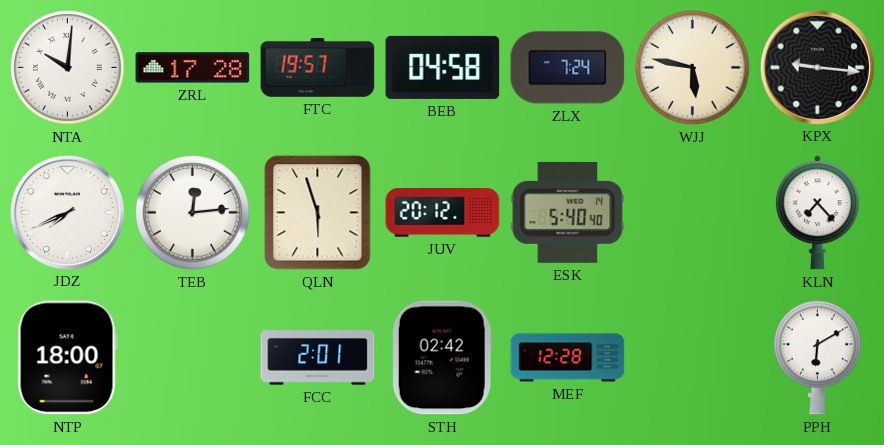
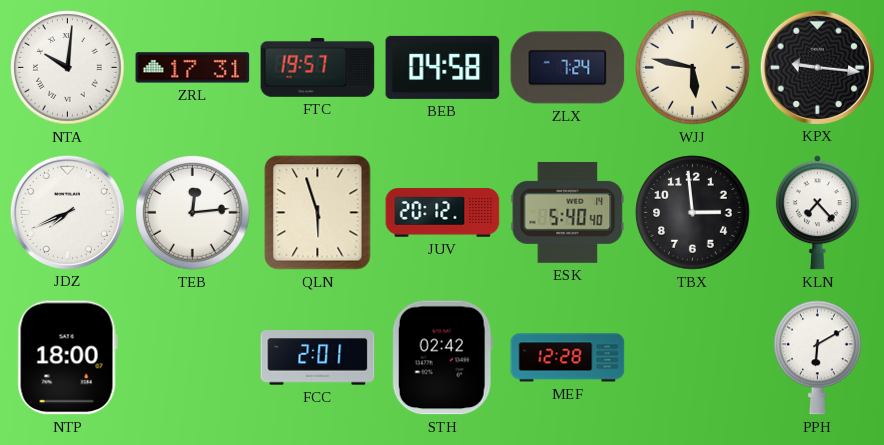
ZRL: 17:28 -> 17:31
TBX: none -> 2:59
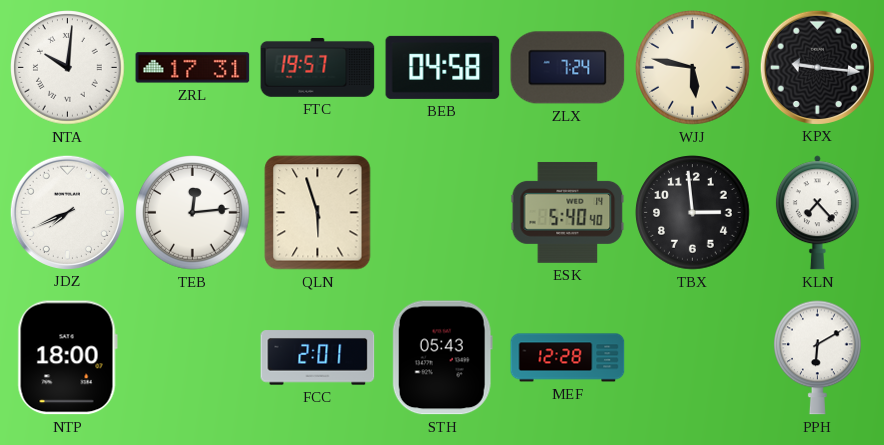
JUV: 20:12 -> none
STH: 02:42 -> 05:43
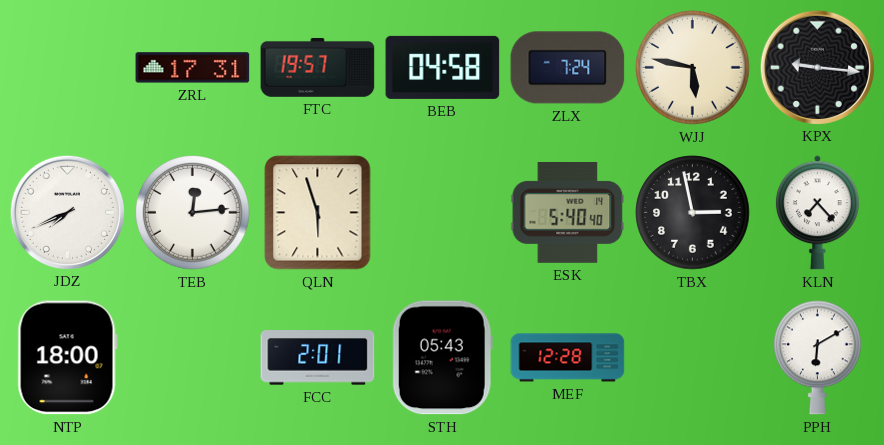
NTA: 10:01 -> none
TBX: 2:59 -> 2:58
